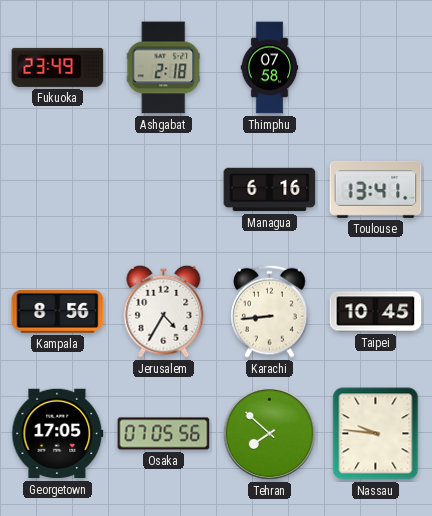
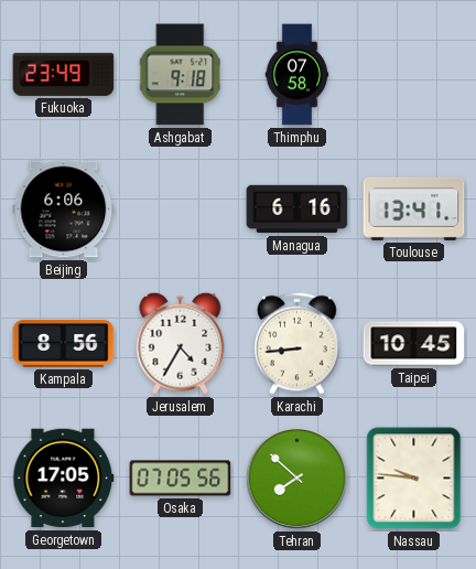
Ashgabat: 2:18 -> 9:18
Beijing: none -> 6:06
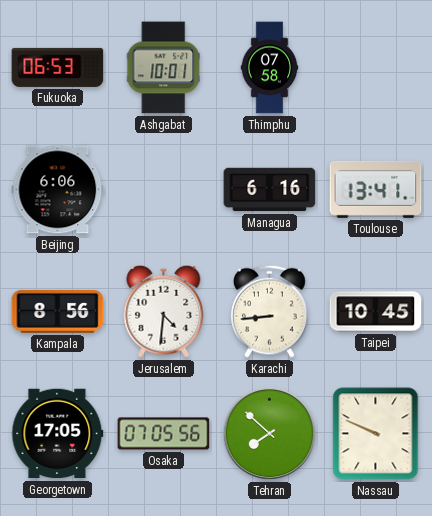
Fukuoka: 23:49 -> 06:53
Ashgabat: 9:18 -> 10:01
Jerusalem: 4:35 -> 4:31
Nassau: 9:46 -> 9:49
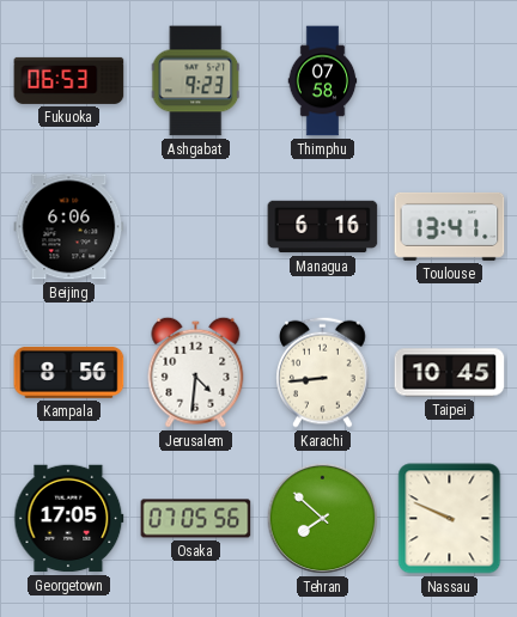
Ashgabat: 10:01 -> 9:23
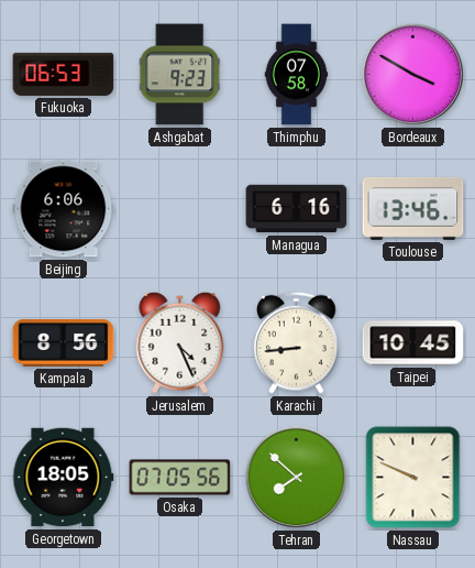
Bordeaux: none -> 3:50
Toulouse: 13:41 -> 13:46
Jerusalem: 4:31 -> 4:26
Georgetown: 17:05 -> 18:05
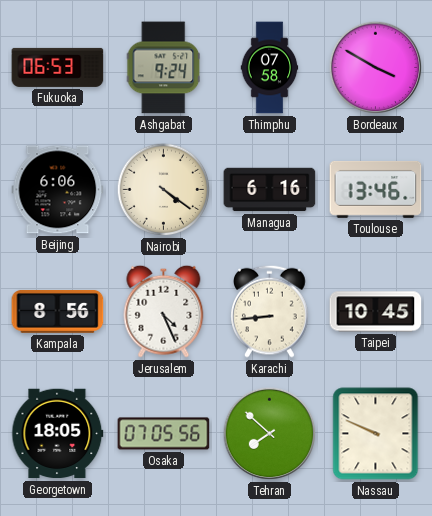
Ashgabat: 9:23 -> 9:24
Nairobi: none -> 4:21
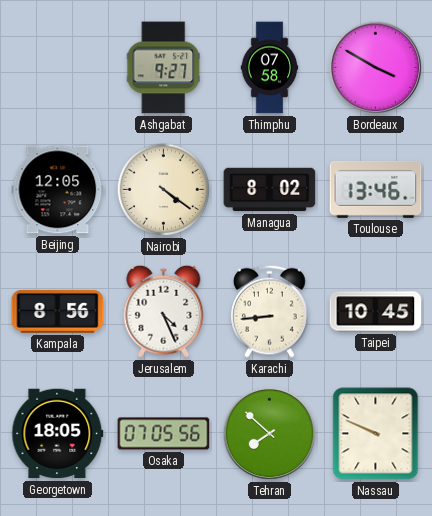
Fukuoka: 06:53 -> none
Ashgabat: 9:24 -> 9:27
Beijing: 6:06 -> 12:05
Managua: 6:16 -> 8:02
